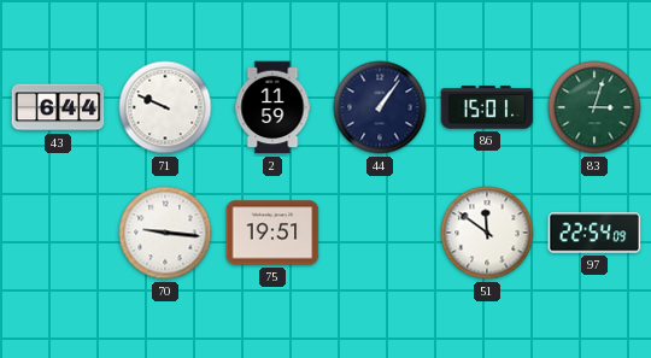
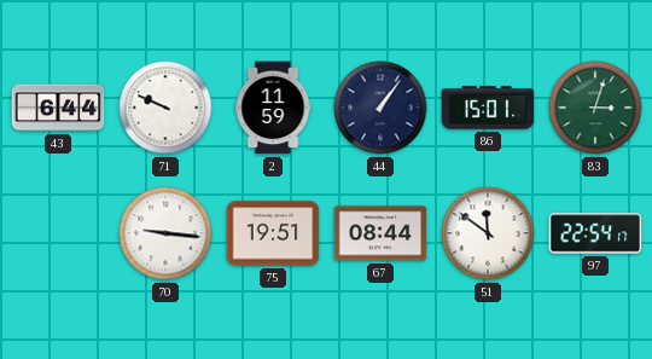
67: none -> 08:44
97: 22:54:09 -> 22:54:17
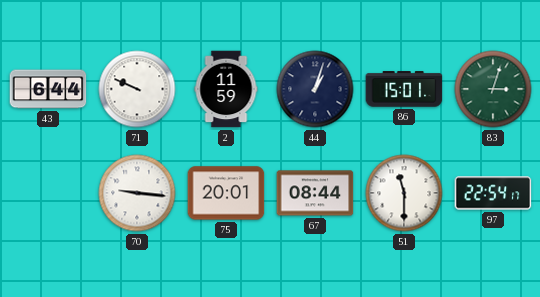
44: 1:06 -> 1:03
75: 19:51 -> 20:01
51: 11:51 -> 11:30
